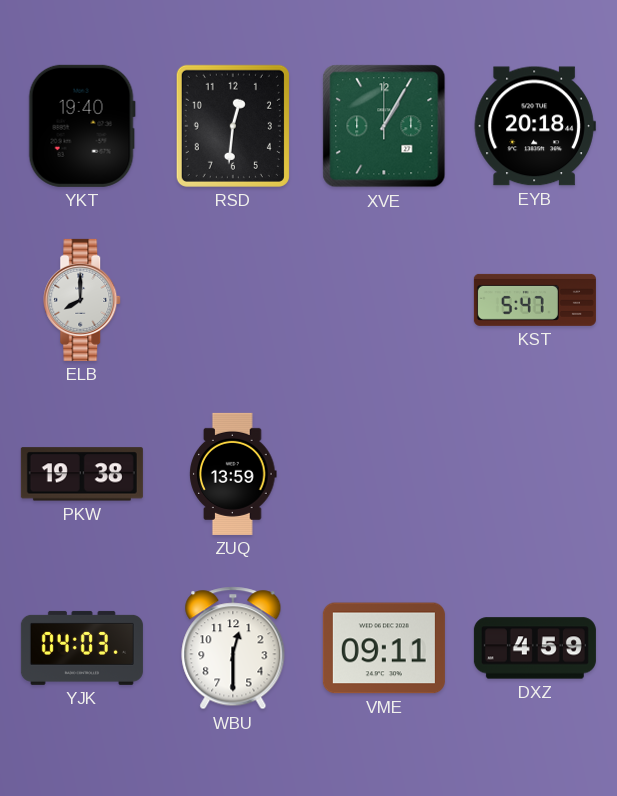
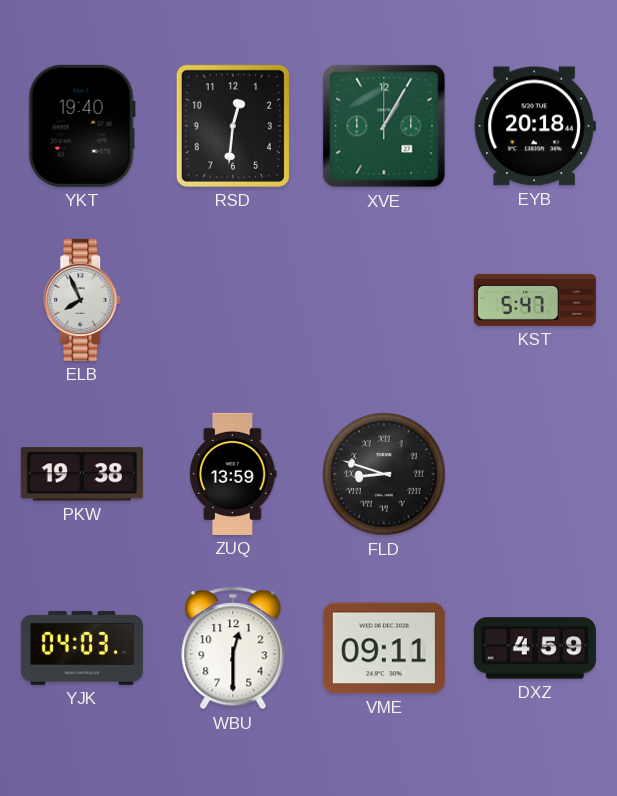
ELB: 8:00 -> 7:56
FLD: none -> 8:48
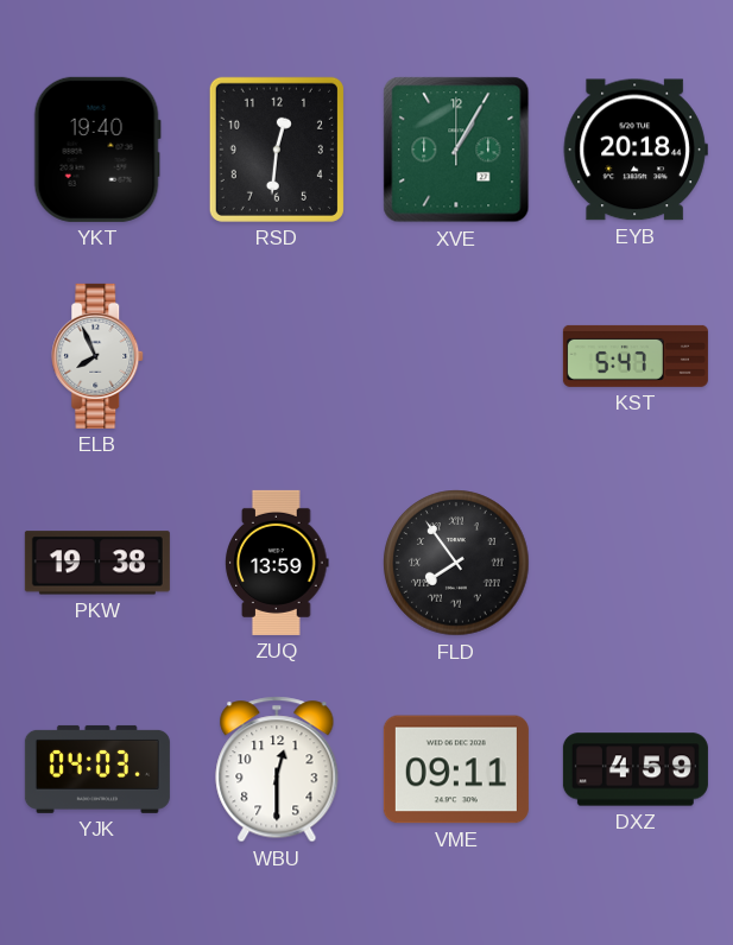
FLD: 8:48 -> 7:54
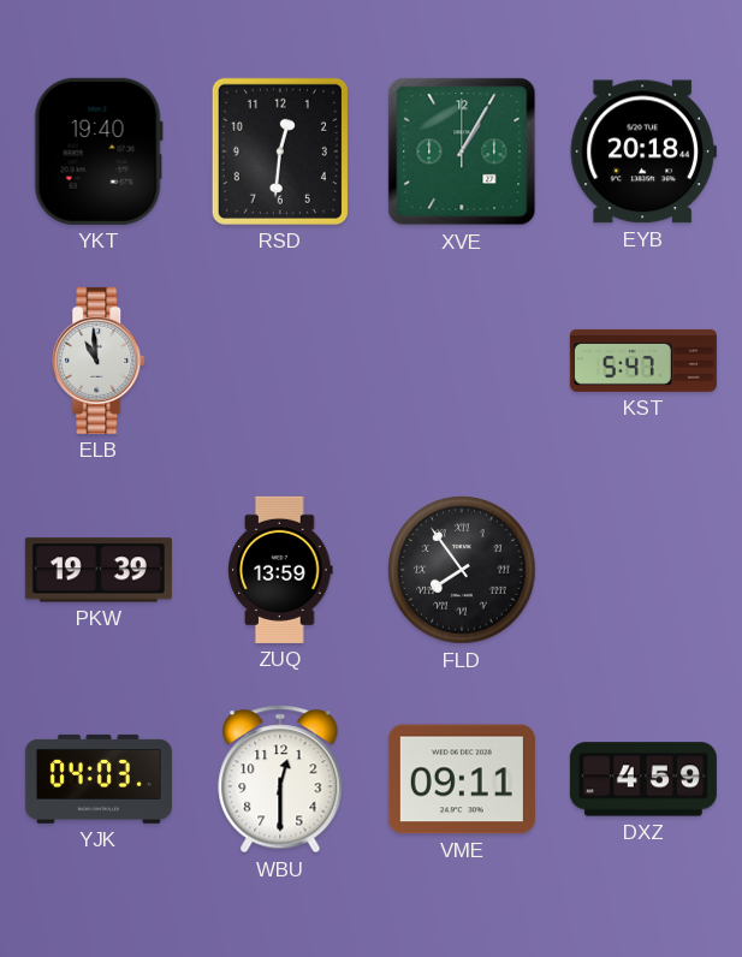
ELB: 7:56 -> 10:59
PKW: 19:38 -> 19:39
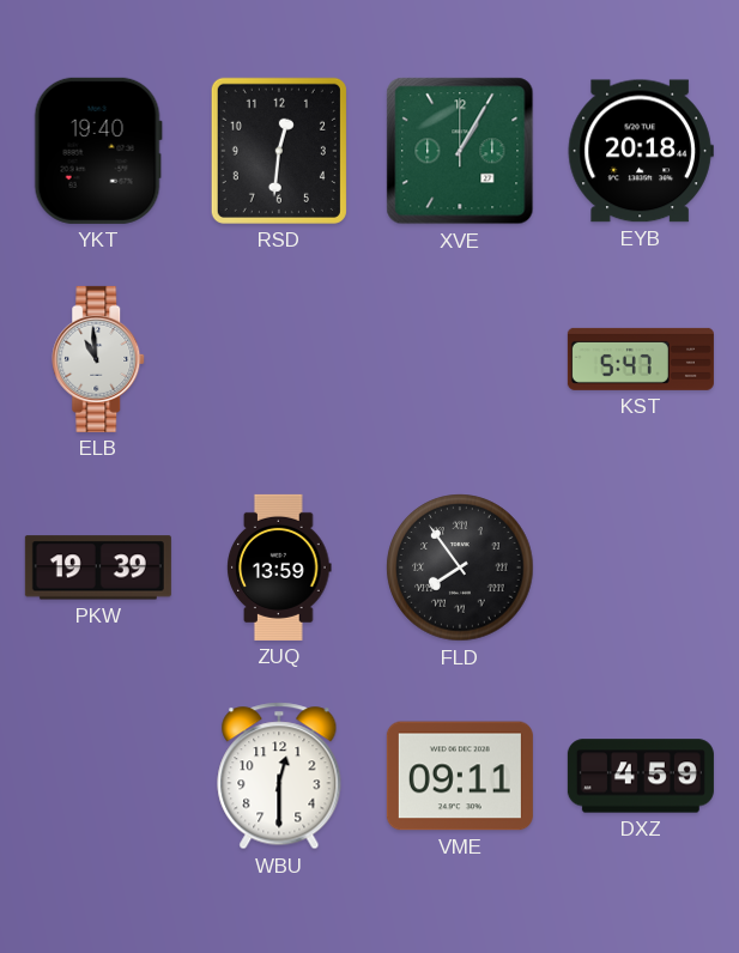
YJK: 04:03 -> none
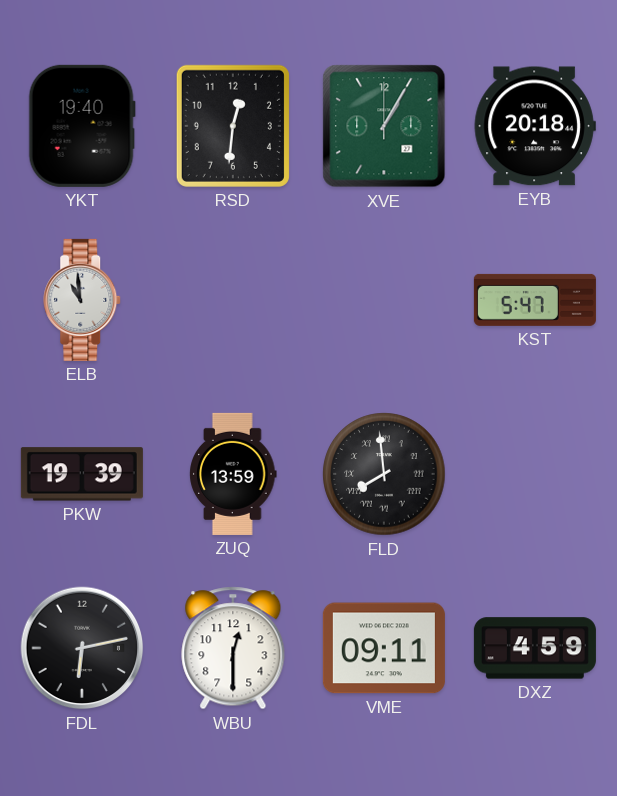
FLD: 7:54 -> 7:59
FDL: none -> 6:13
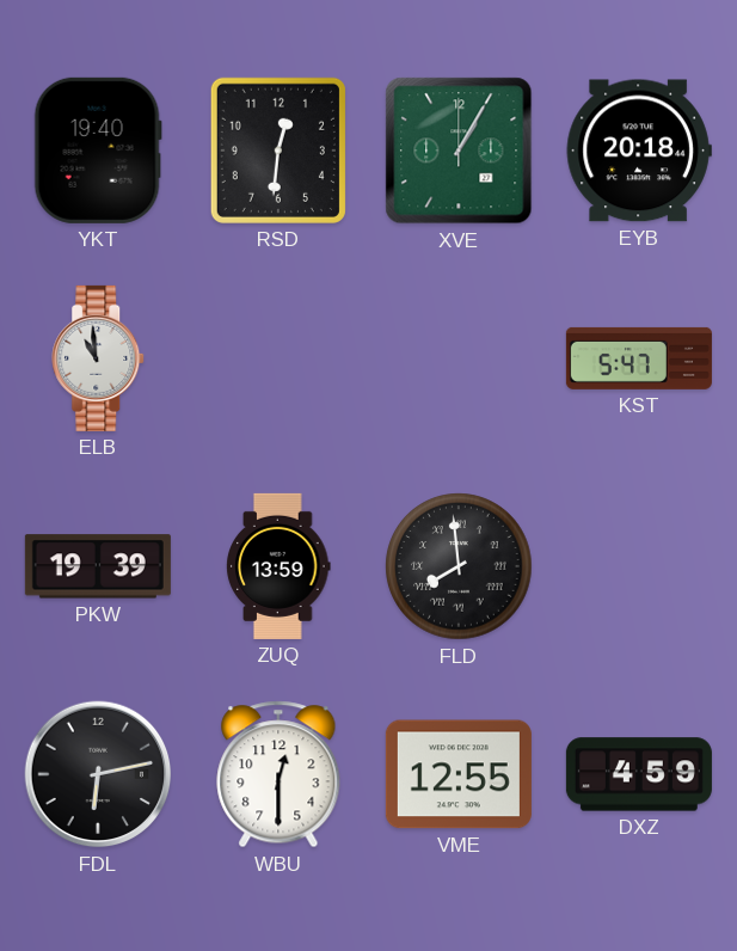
VME: 09:11 -> 12:55
